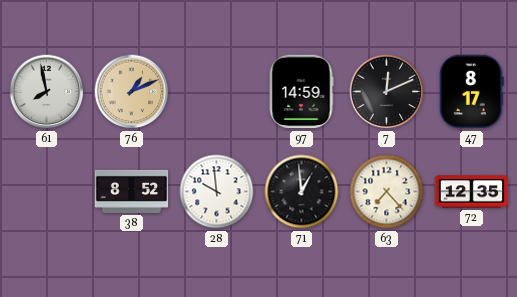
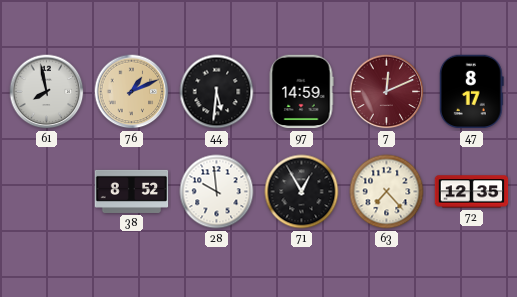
44: none -> 5:31
7 dial: black -> burgundy
71: 12:59 -> 12:55
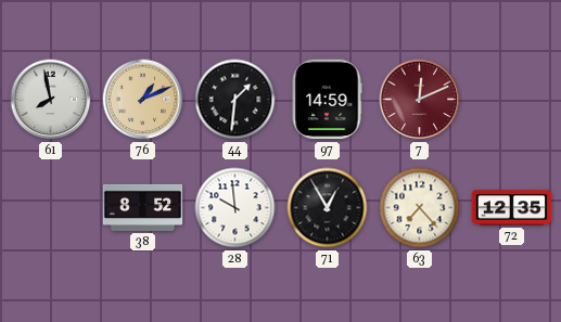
44: 5:31 -> 1:31
47: 8:17 -> none
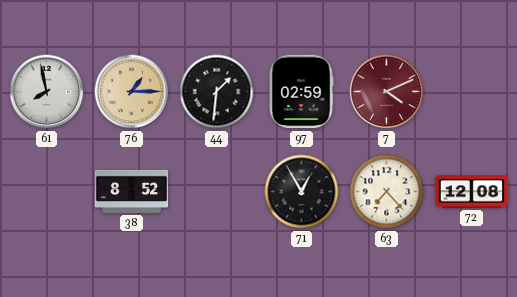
76: 1:11 -> 1:15
97: 14:59 -> 02:59
7: 12:11 -> 4:11
28: 9:59 -> none
72: 12:35 -> 12:08
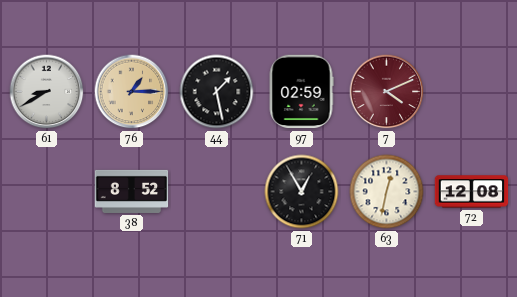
61: 7:58 -> 8:40
44: 1:31 -> 1:28
63: 7:23 -> 12:32
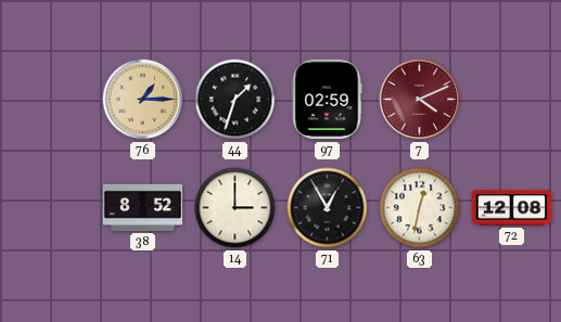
61: 8:40 -> none
44: 1:28 -> 1:33
14: none -> 3:00
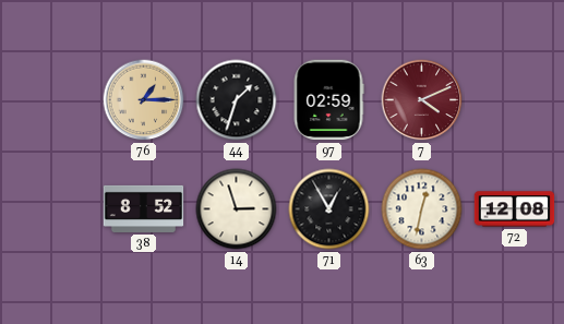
14: 3:00 -> 2:57
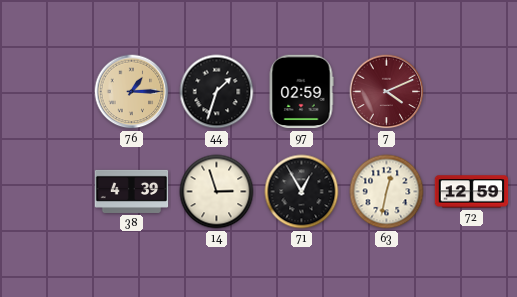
38: 8:52 -> 4:39
72: 12:08 -> 12:59
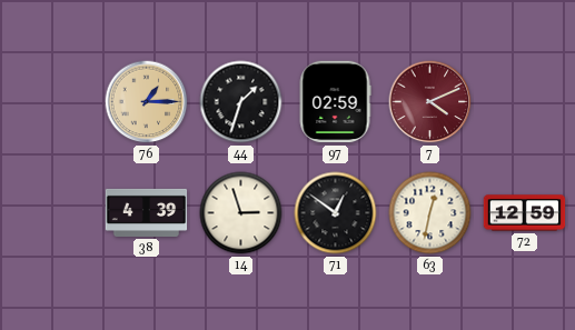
71: 12:55 -> 12:51
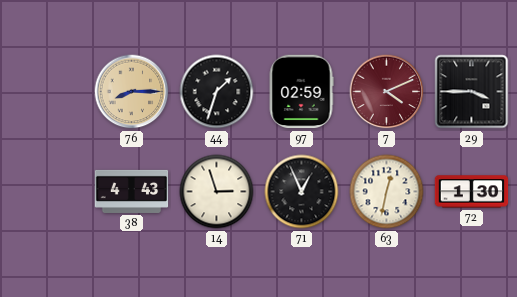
76: 1:15 -> 8:15
29: none -> 3:45
38: 4:39 -> 4:43
71: 12:51 -> 12:56
72: 12:59 -> 1:30
